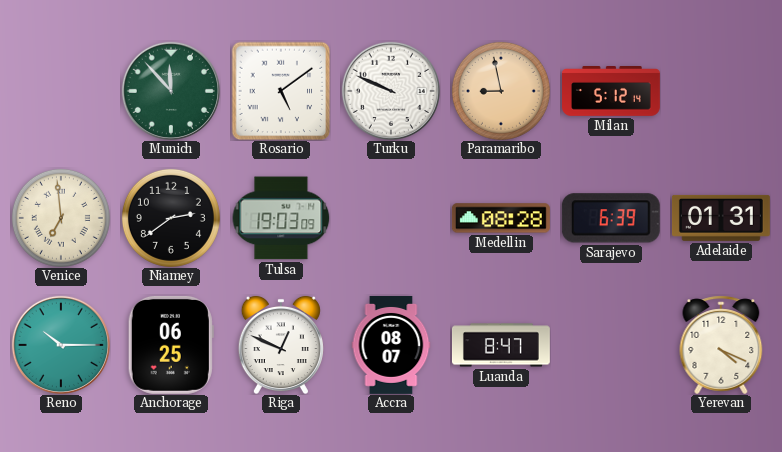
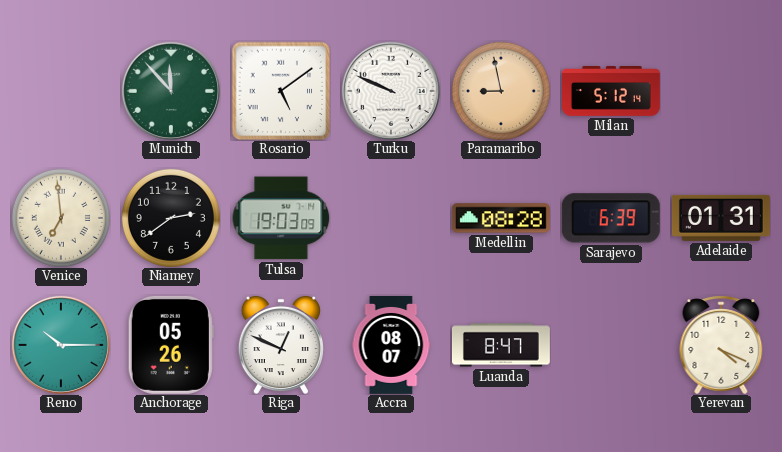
Anchorage: 06:25 -> 05:26
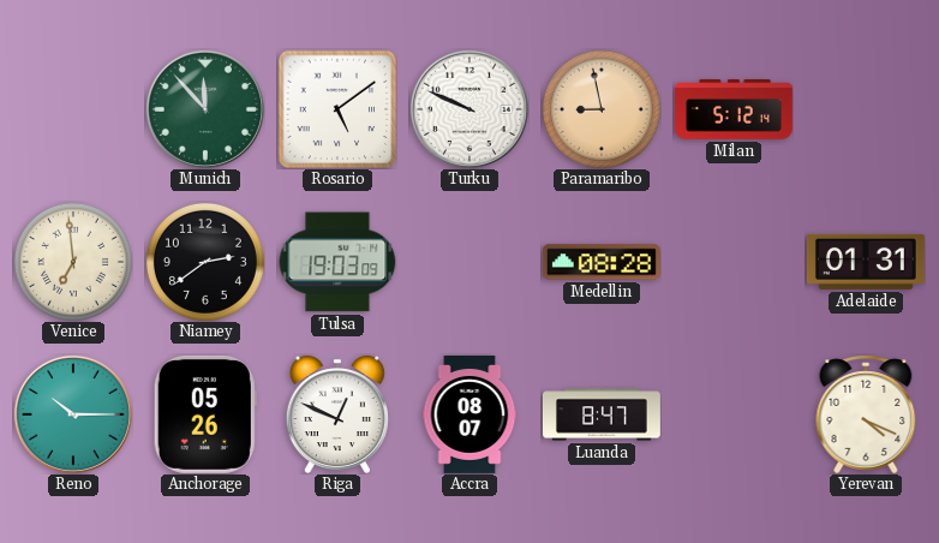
Sarajevo: 6:39 -> none
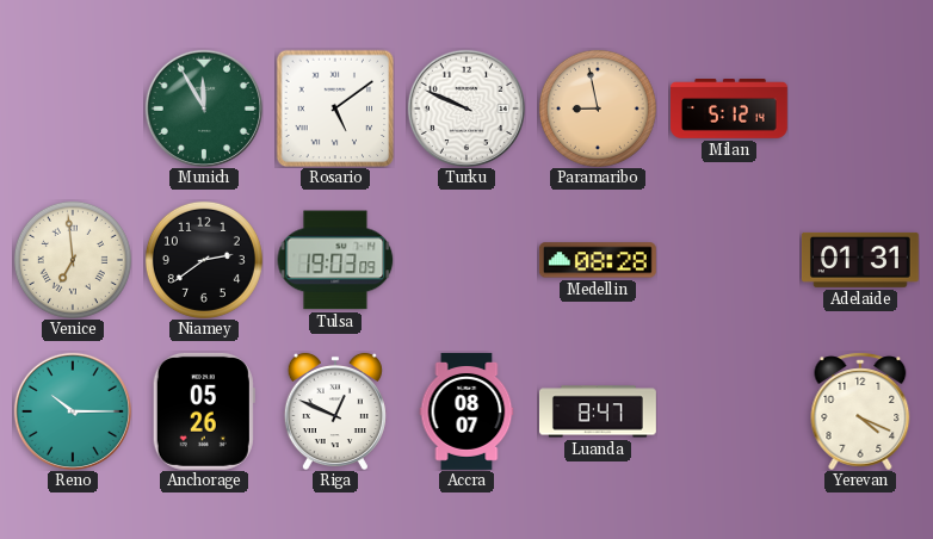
Munich: 11:53 -> 11:55
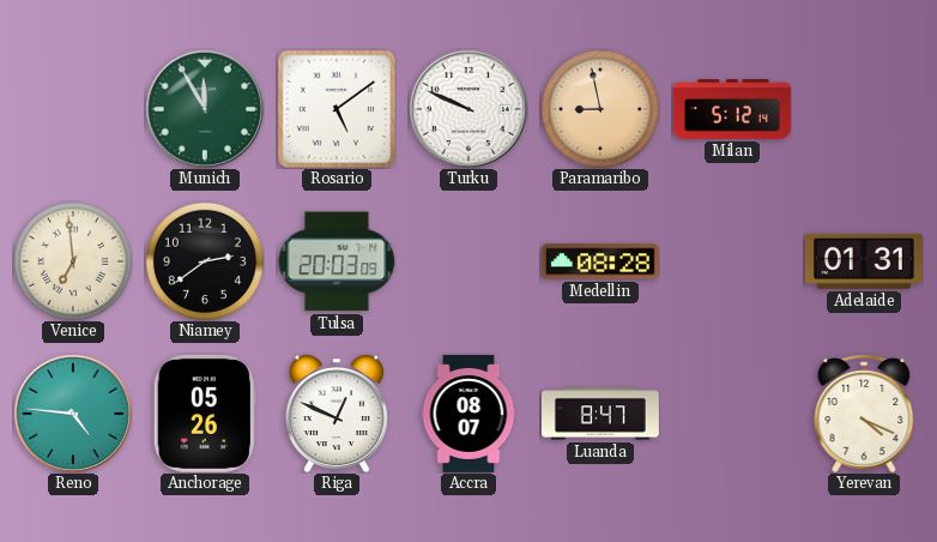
Tulsa: 19:03 -> 20:03
Reno: 10:15 -> 4:46
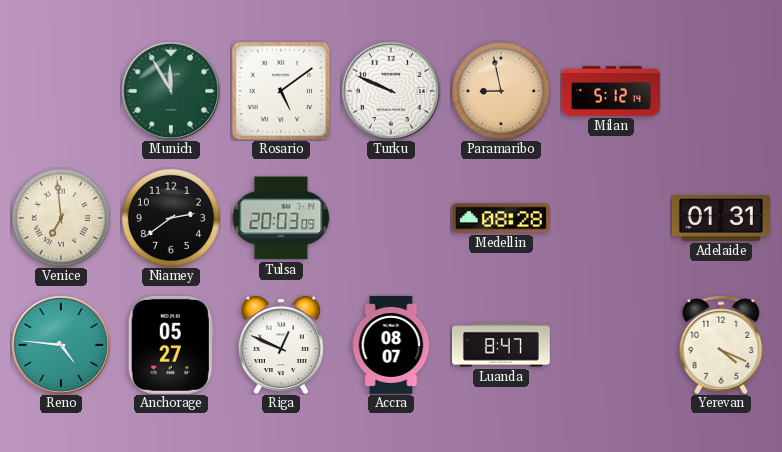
Anchorage: 05:26 -> 05:27
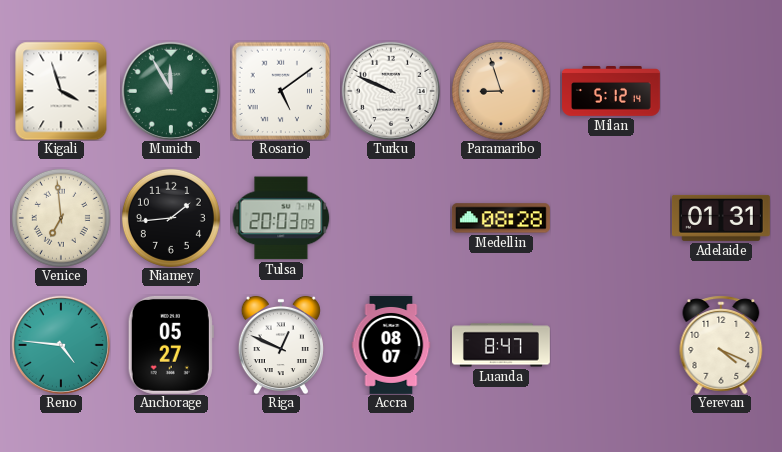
Kigali: none -> 3:57
Paramaribo: 8:58 -> 8:57
Niamey: 2:39 -> 1:44
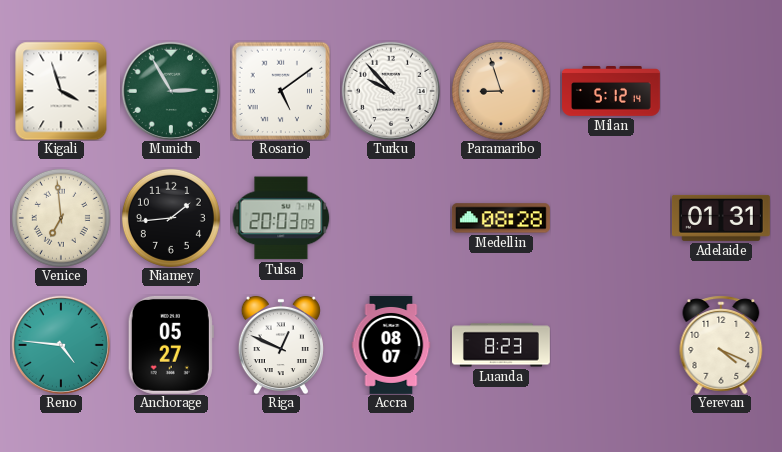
Munich: 11:55 -> 2:55
Turku: 9:49 -> 9:53
Luanda: 8:47 -> 8:23
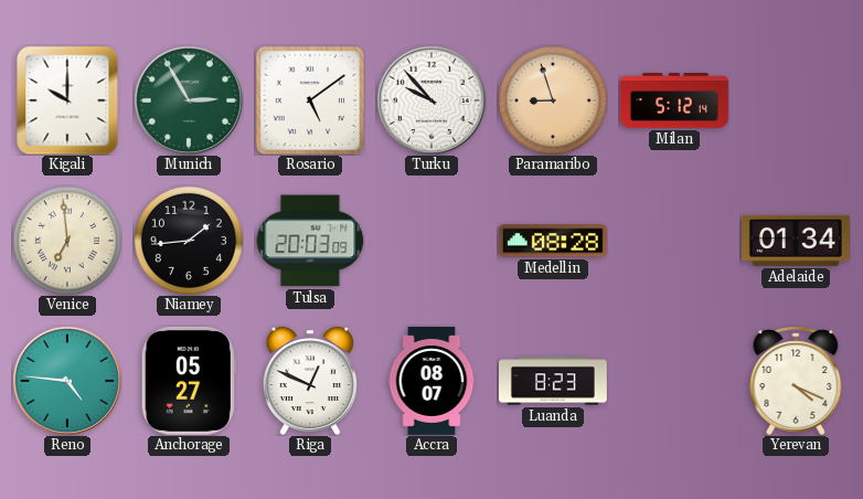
Kigali: 3:57 -> 10:00
Adelaide: 01:31 -> 01:34
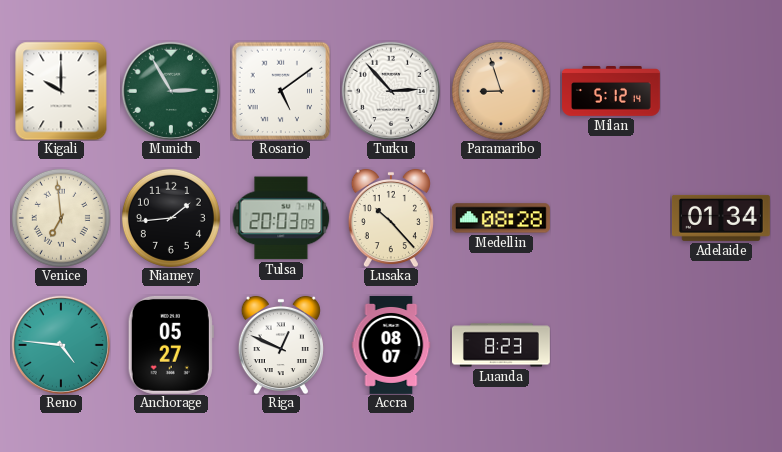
Turku: 9:53 -> 2:53
Lusaka: none -> 10:23
Yerevan: 4:19 -> none
